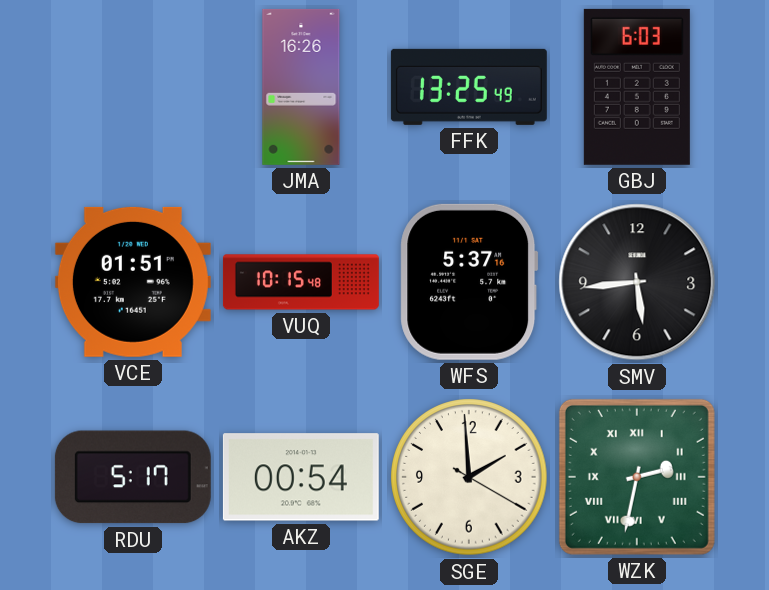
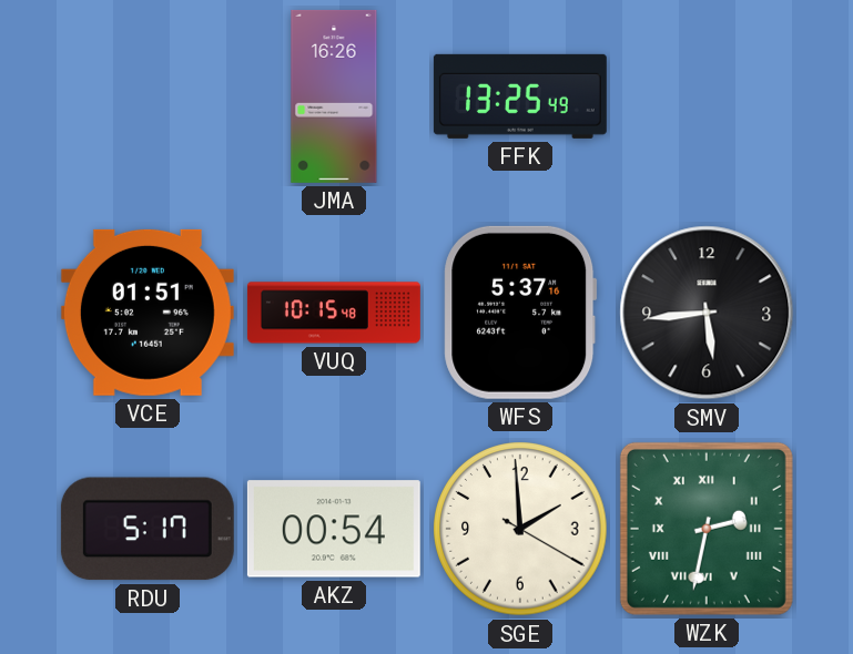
GBJ: 6:03 -> none
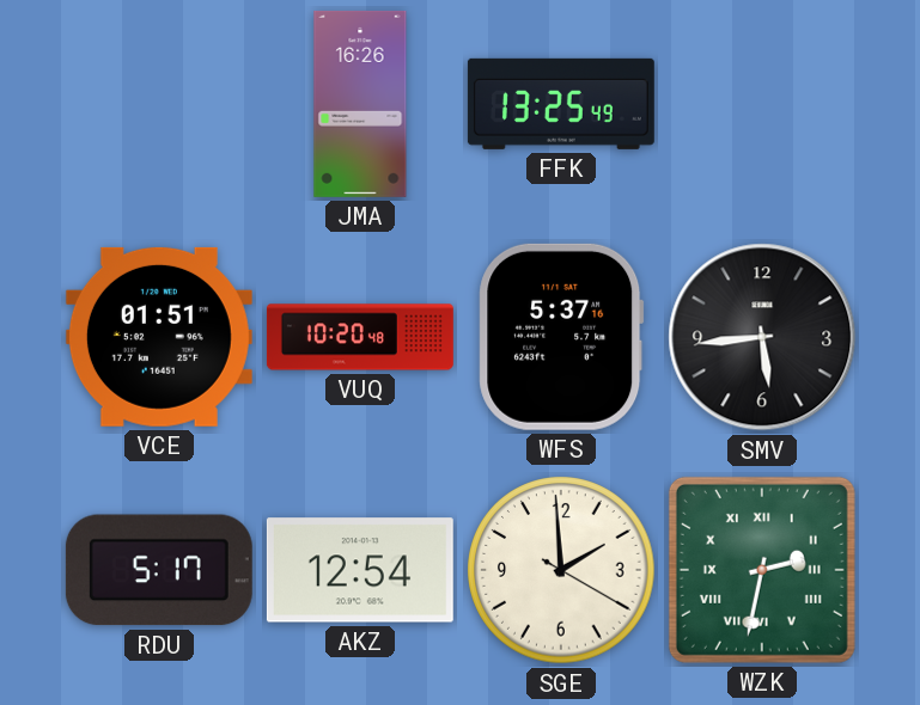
VUQ: 10:15 -> 10:20
AKZ: 00:54 -> 12:54
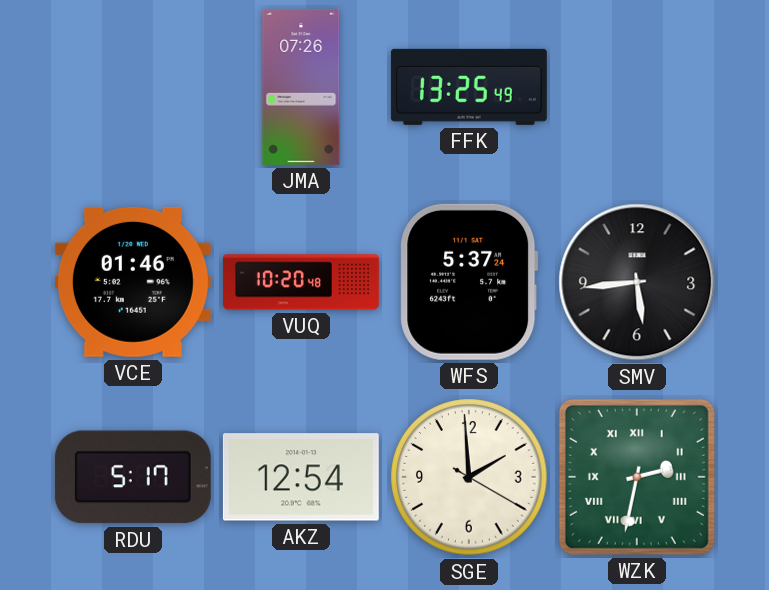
JMA: 16:26 -> 07:26
VCE: 01:51 -> 01:46
WFS: 5:37:16 -> 5:37:24
